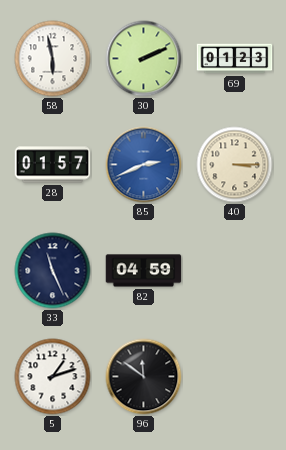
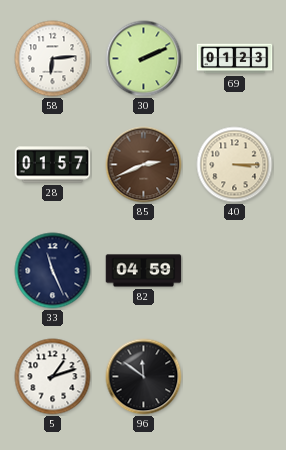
58: 5:58 -> 6:14
85 dial: blue -> brown
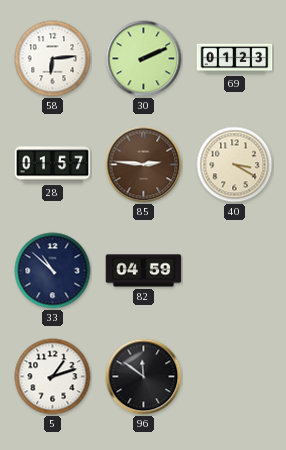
85: 2:41 -> 2:46
40: 3:15 -> 3:20
33: 11:26 -> 10:52
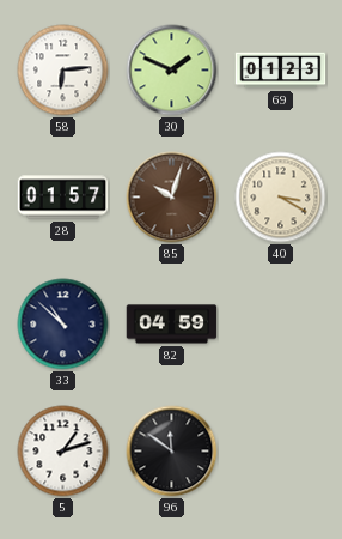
30: 2:11 -> 1:49
85: 2:46 -> 10:03
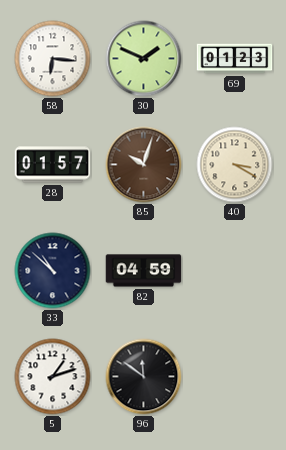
58: 6:14 -> 6:16
